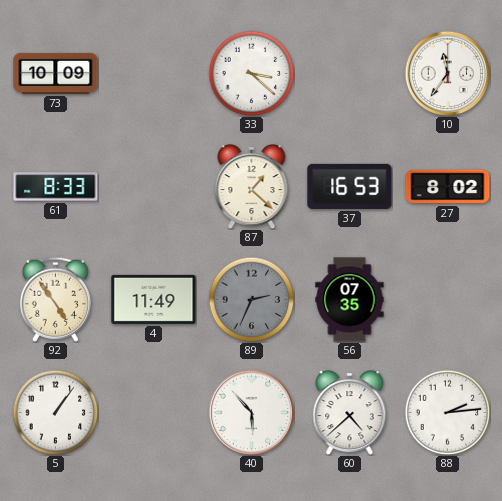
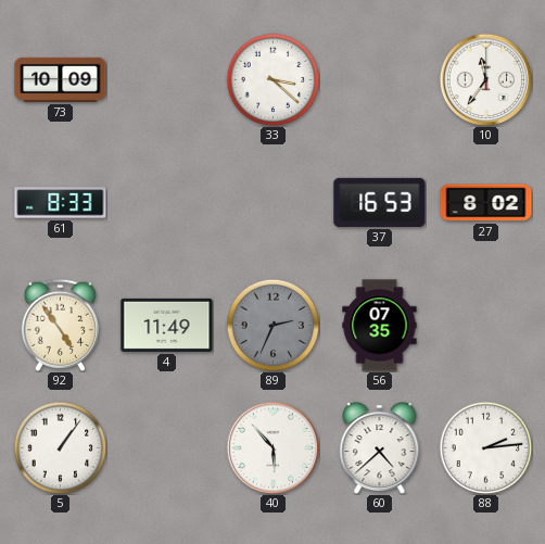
87: 1:22 -> none
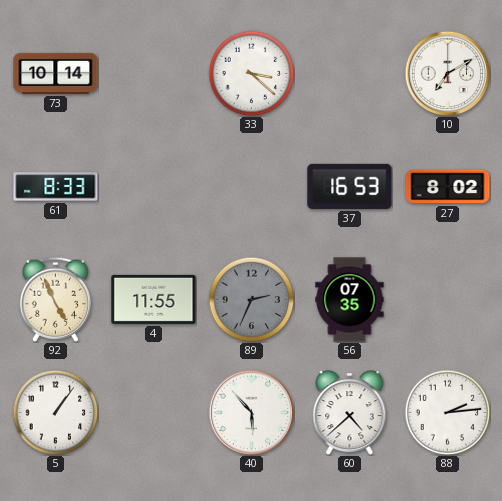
73: 10:09 -> 10:14
10: 11:36 -> 7:10
92: 4:54 -> 4:56
4: 11:49 -> 11:55
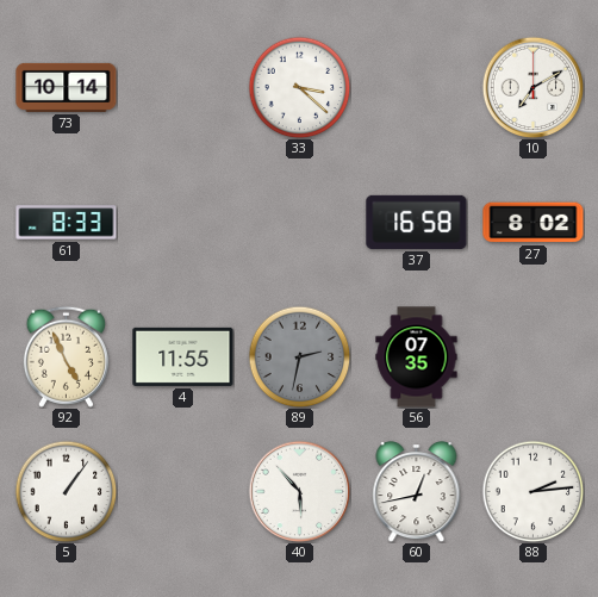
37: 16:53 -> 16:58
89: 2:34 -> 2:32
60: 4:38 -> 12:43
